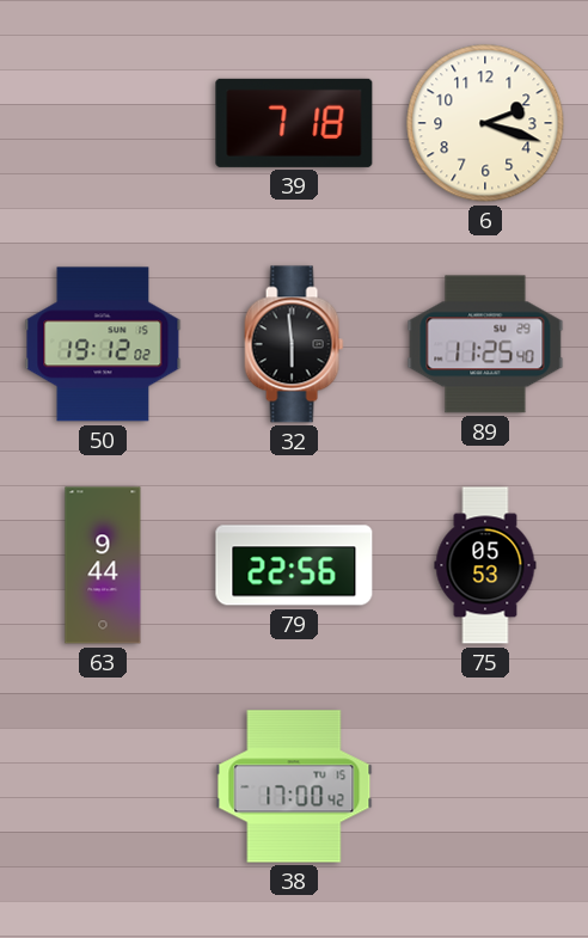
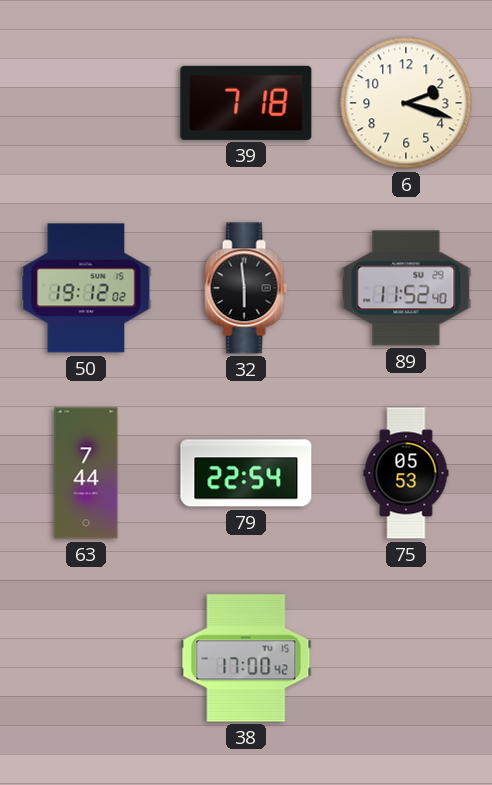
89: 11:25 -> 11:52
63: 9:44 -> 7:44
79: 22:56 -> 22:54
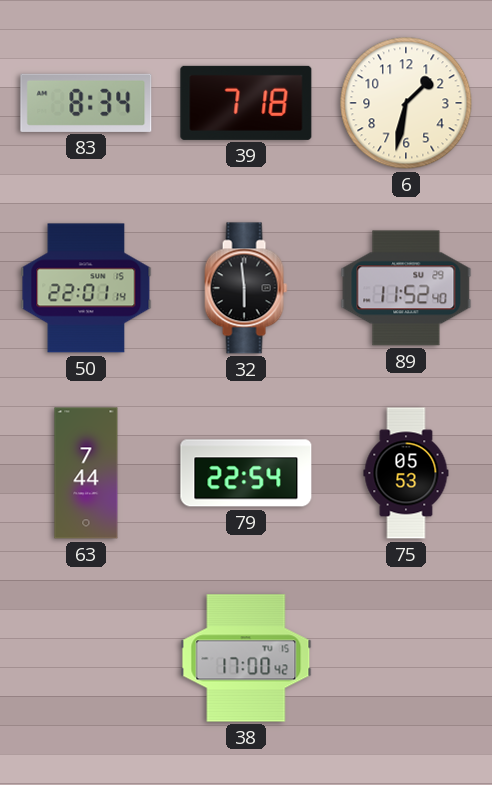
83: none -> 8:34
6: 2:18 -> 1:32
50: 19:12 -> 22:01
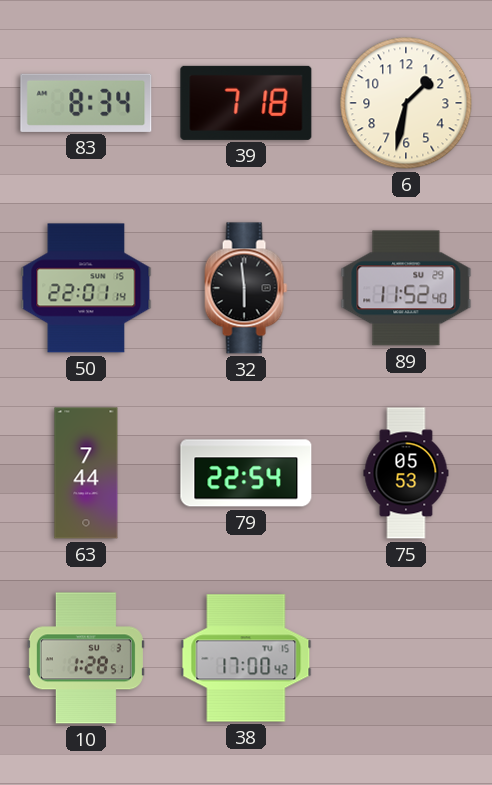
10: none -> 1:28
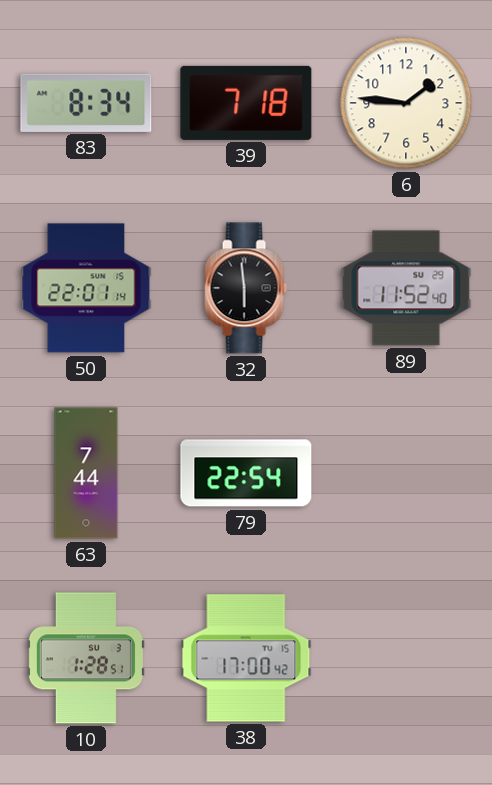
6: 1:32 -> 1:46
75: 05:53 -> none
